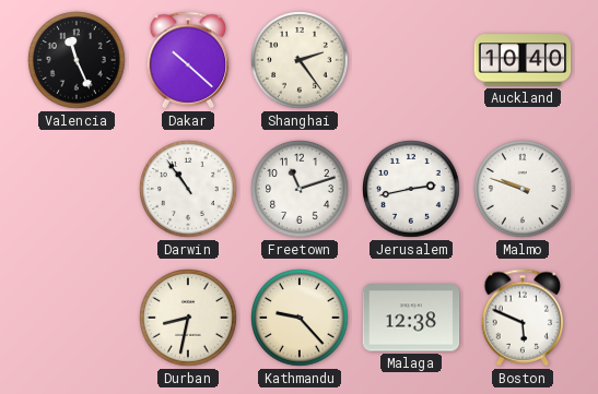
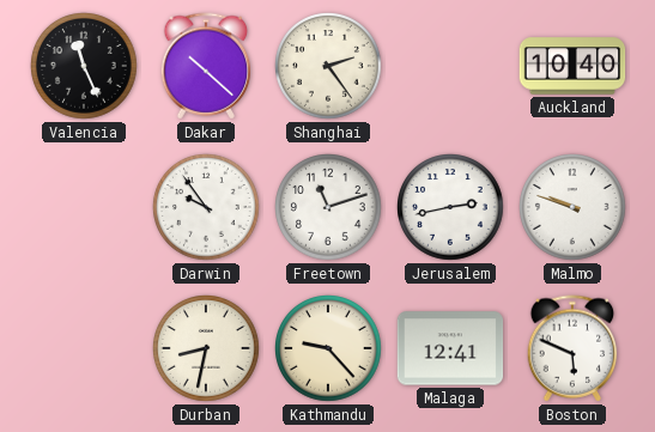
Darwin: 10:54 -> 9:54
Malaga: 12:38 -> 12:41
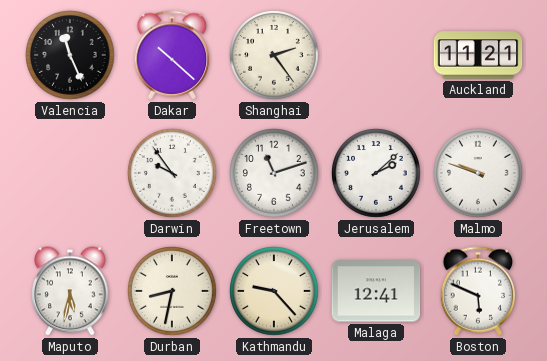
Auckland: 10:40 -> 11:21
Jerusalem: 2:43 -> 2:08
Maputo: none -> 5:32
